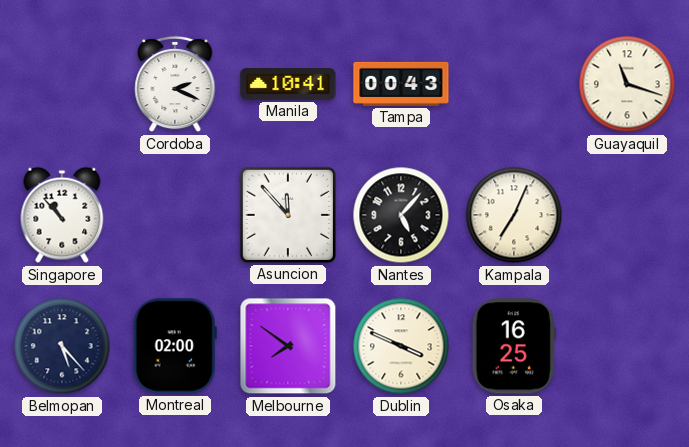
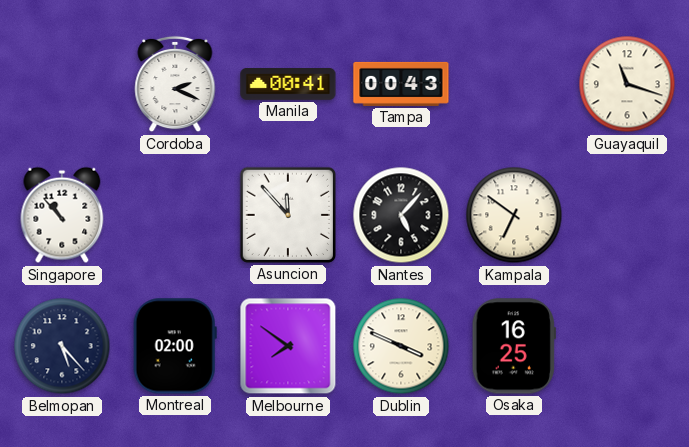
Manila: 10:41 -> 00:41
Kampala: 7:04 -> 6:51
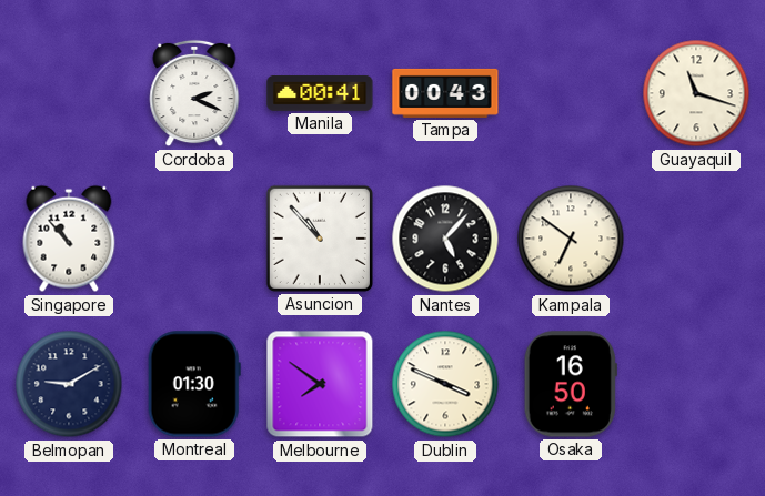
Asuncion: 11:53 -> 10:53
Belmopan: 5:23 -> 9:10
Montreal: 02:00 -> 01:30
Osaka: 16:25 -> 16:50
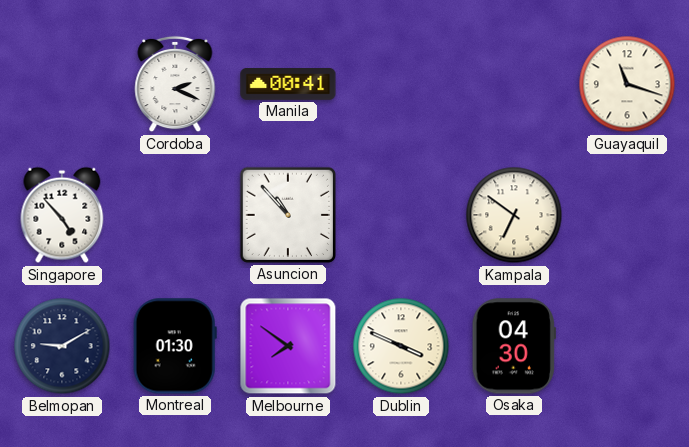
Tampa: 00:43 -> none
Singapore: 10:53 -> 4:53
Nantes: 5:07 -> none
Osaka: 16:50 -> 04:30
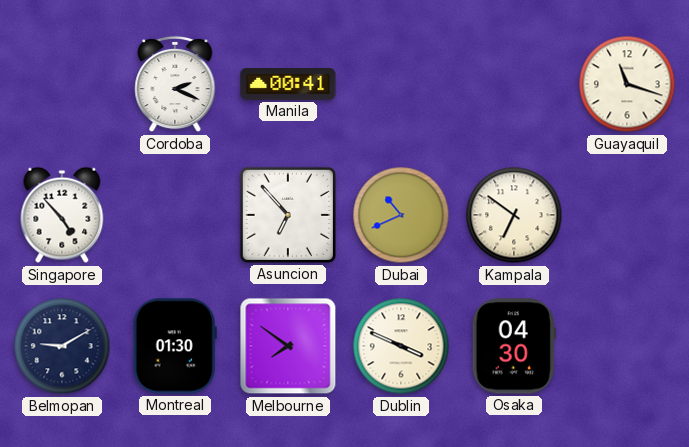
Asuncion: 10:53 -> 6:53
Dubai: none -> 10:41
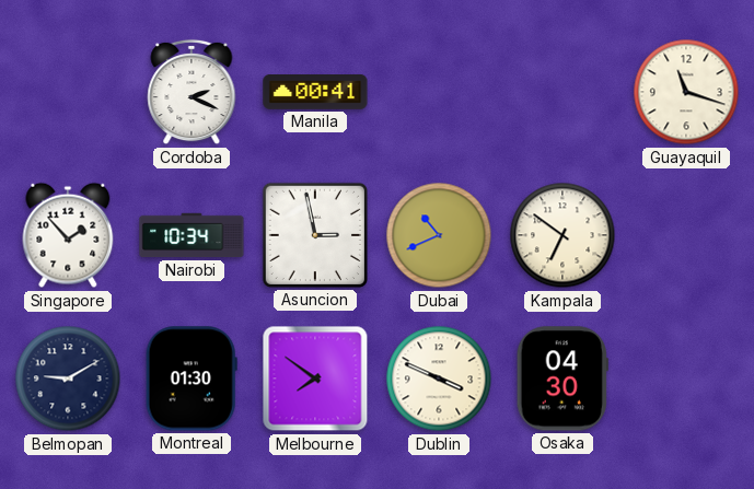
Singapore: 4:53 -> 1:53
Nairobi: none -> 10:34
Asuncion: 6:53 -> 2:58
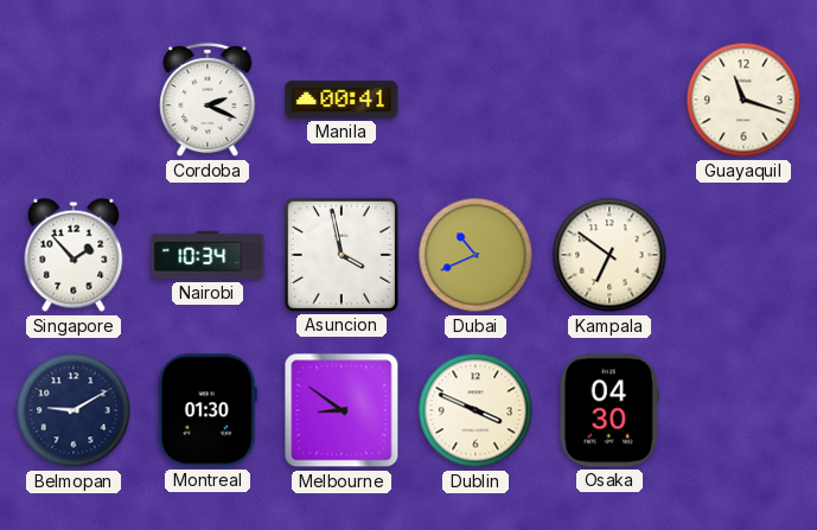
Asuncion: 2:58 -> 3:58
Melbourne: 7:51 -> 8:51
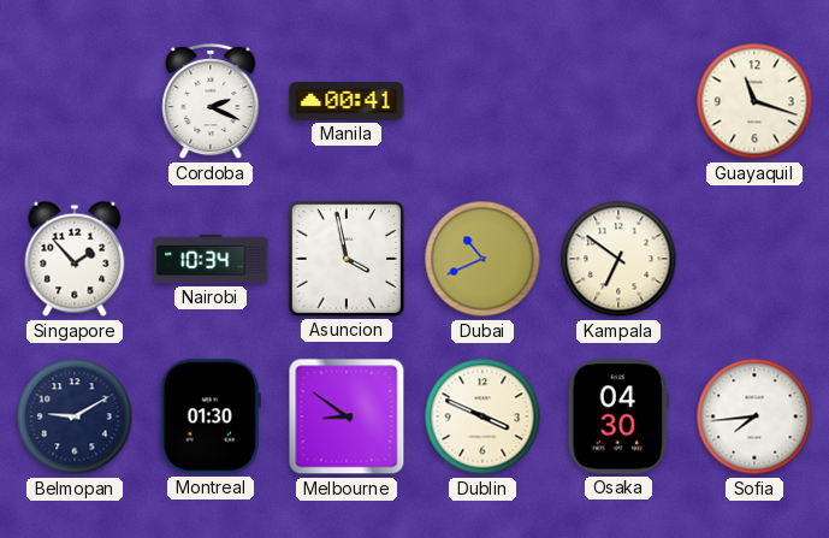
Sofia: none -> 7:44
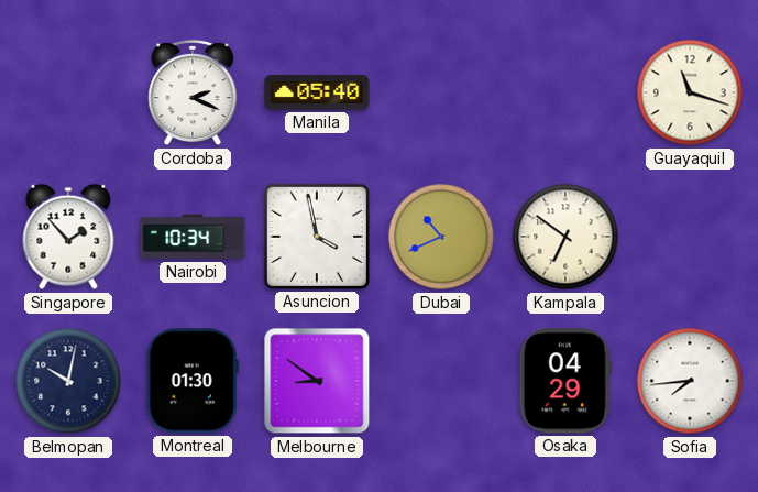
Manila: 00:41 -> 05:40
Belmopan: 9:10 -> 10:02
Dublin: 3:49 -> none
Osaka: 04:30 -> 04:29
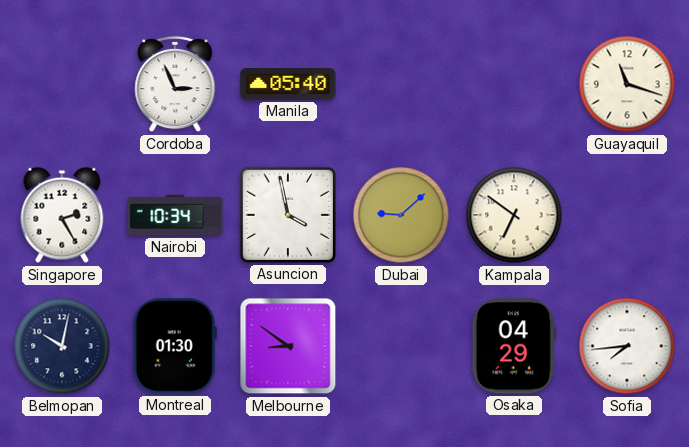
Cordoba: 2:19 -> 2:56
Singapore: 1:53 -> 2:25
Dubai: 10:41 -> 9:08
